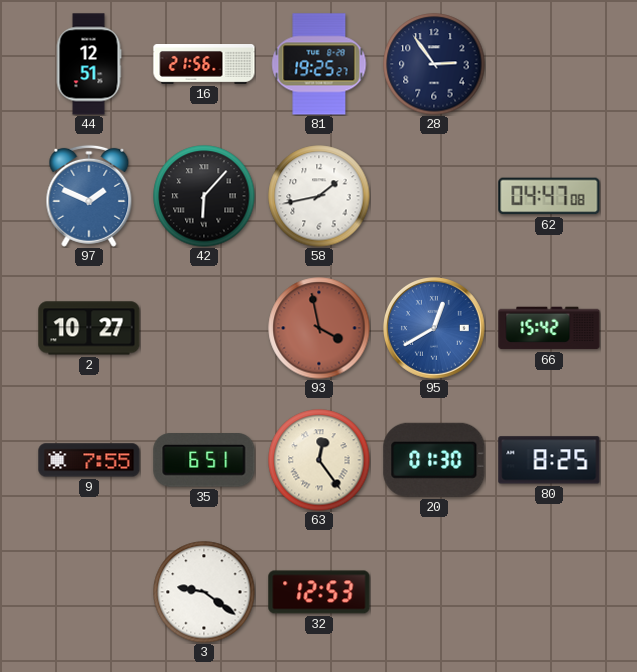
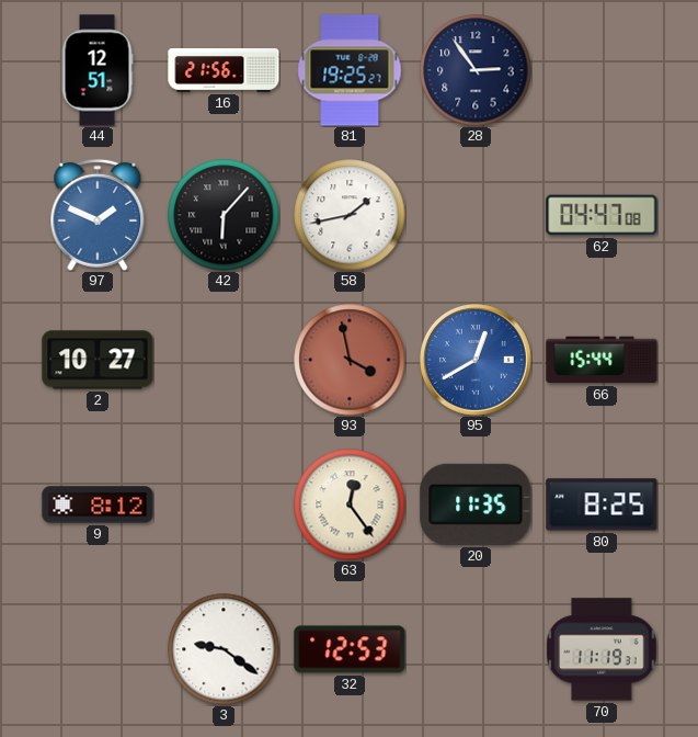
66: 15:42 -> 15:44
9: 7:55 -> 8:12
35: 6:51 -> none
20: 01:30 -> 11:35
70: none -> 11:19
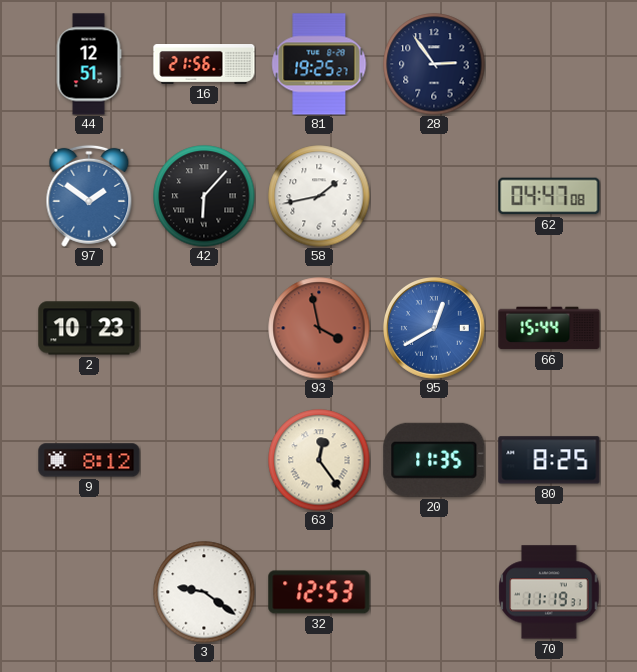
97: 1:49 -> 1:51
2: 10:27 -> 10:23
